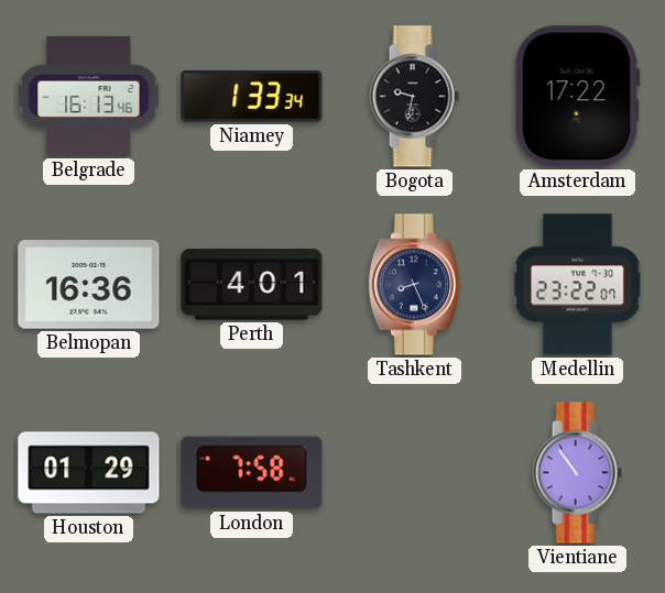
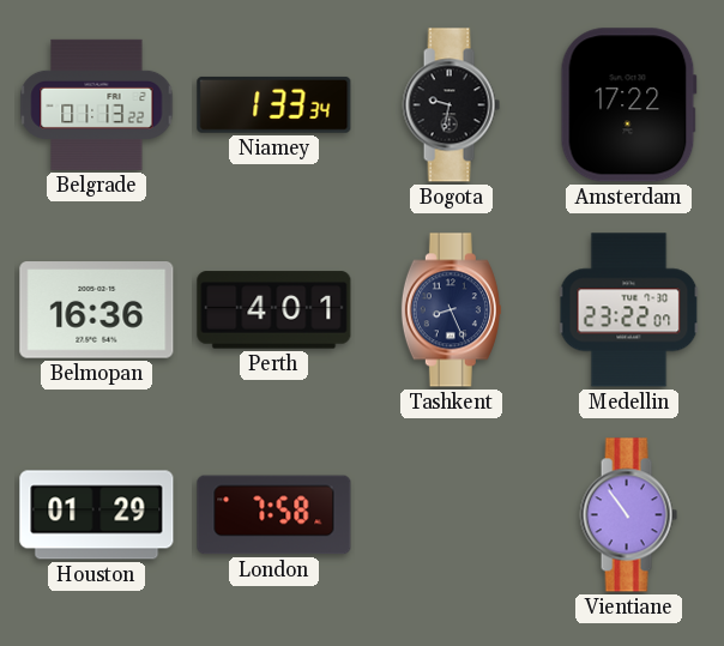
Belgrade: 16:13 -> 01:13
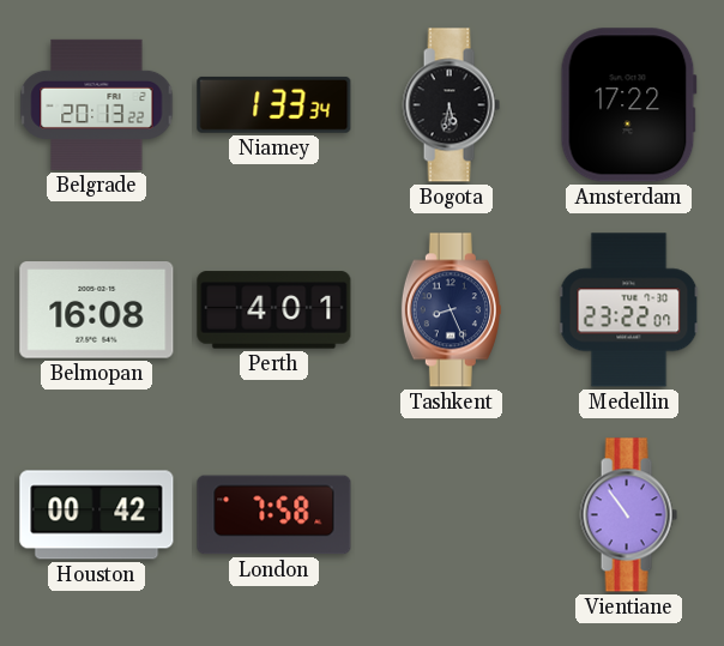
Belgrade: 01:13 -> 20:13
Bogota: 9:32 -> 5:32
Belmopan: 16:36 -> 16:08
Houston: 01:29 -> 00:42
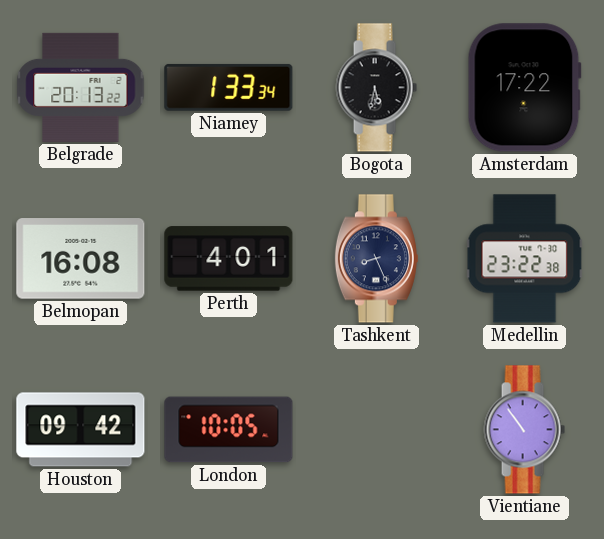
Medellin: 23:22:07 -> 23:22:38
Houston: 00:42 -> 09:42
London: 7:58 -> 10:05
